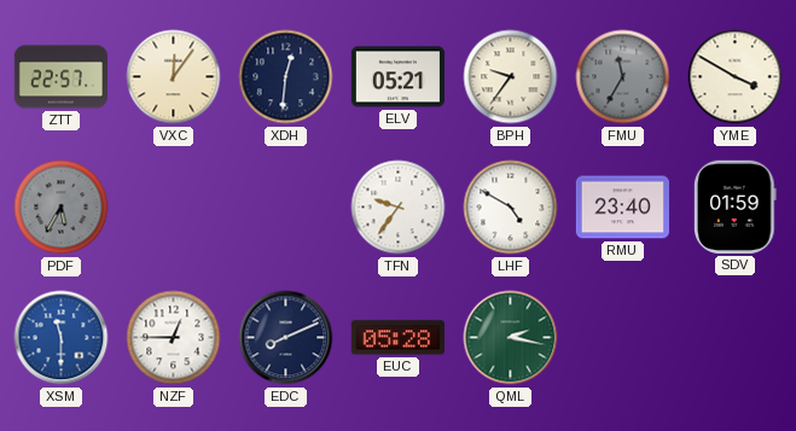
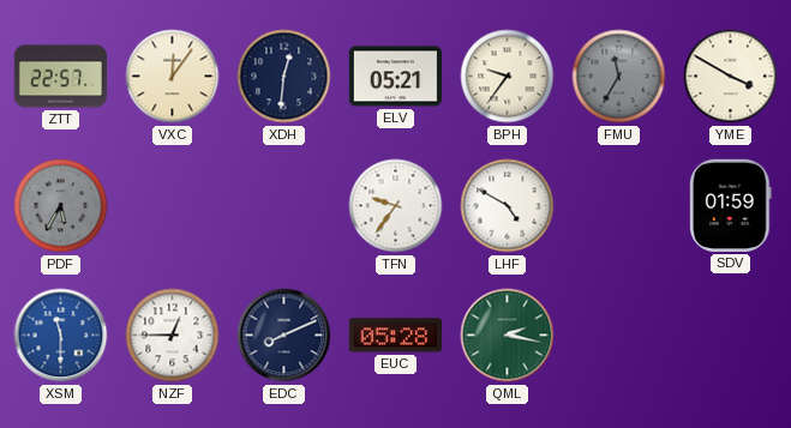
RMU: 23:40 -> none
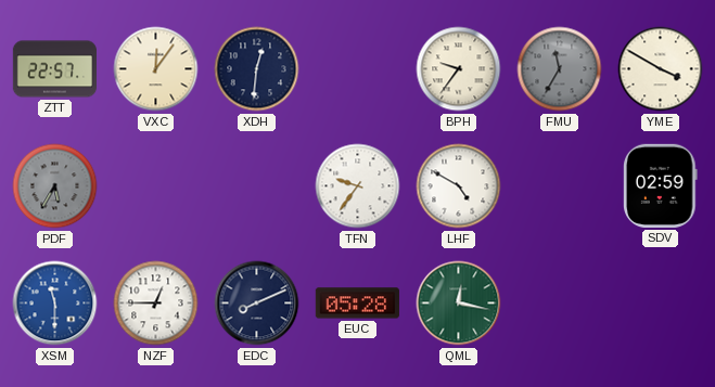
ELV: 05:21 -> none
SDV: 01:59 -> 02:59
QML: 2:17 -> 12:17
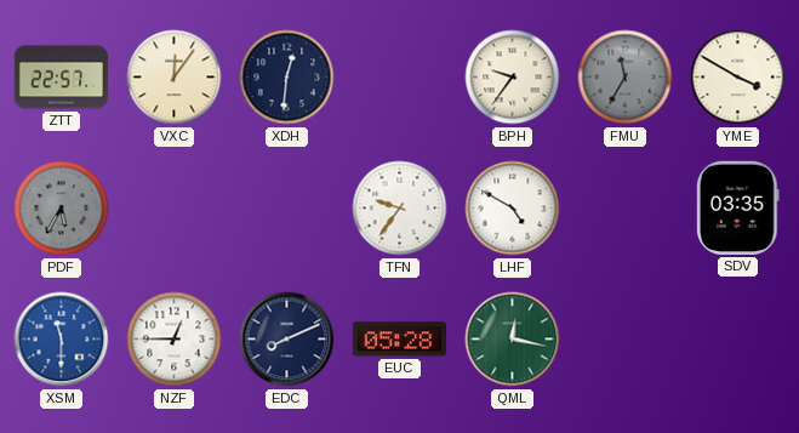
SDV: 02:59 -> 03:35
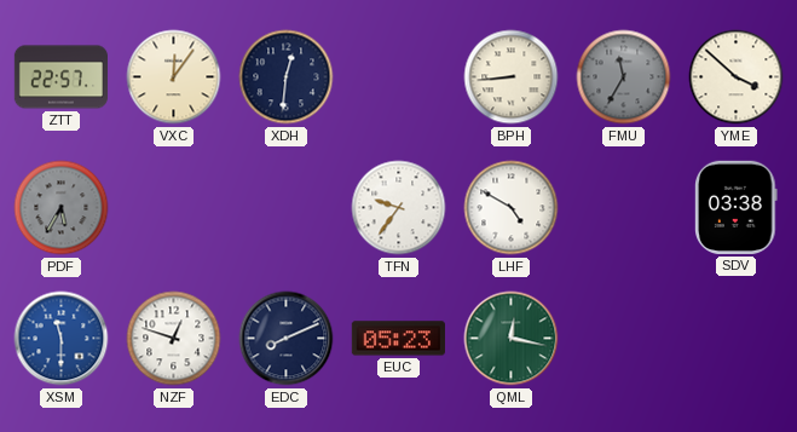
BPH: 9:36 -> 8:44
YME: 3:50 -> 3:52
SDV: 03:35 -> 03:38
NZF: 12:45 -> 12:48
EUC: 05:28 -> 05:23
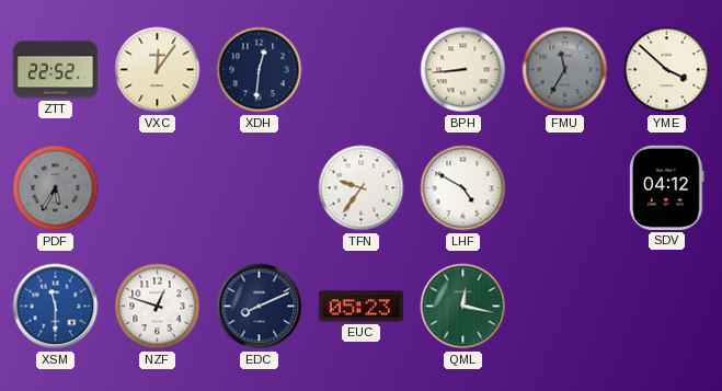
ZTT: 22:57 -> 22:52
SDV: 03:38 -> 04:12
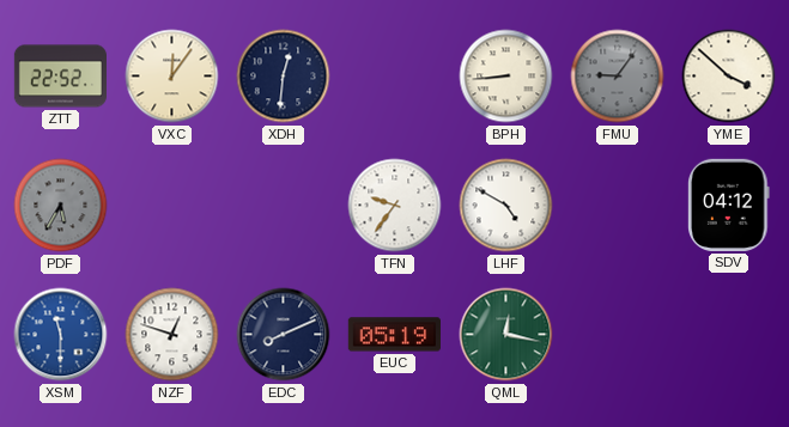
FMU: 11:35 -> 9:06
EUC: 05:23 -> 05:19
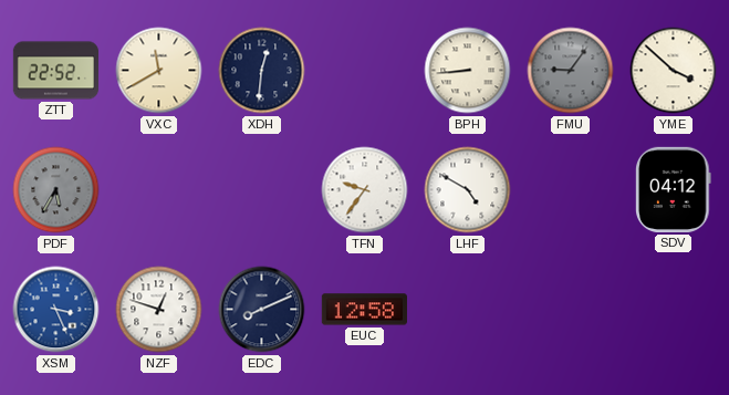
VXC: 12:06 -> 11:40
XSM: 11:30 -> 3:26
EUC: 05:19 -> 12:58
QML: 12:17 -> none
